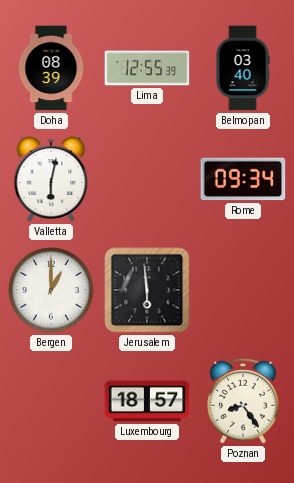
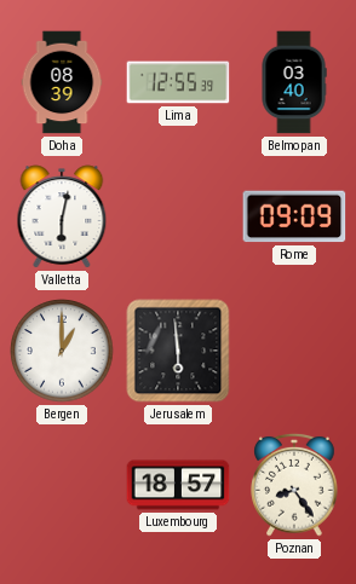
Rome: 09:34 -> 09:09
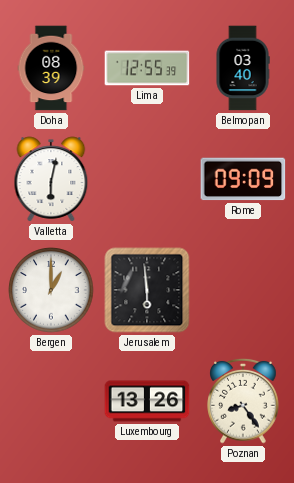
Luxembourg: 18:57 -> 13:26
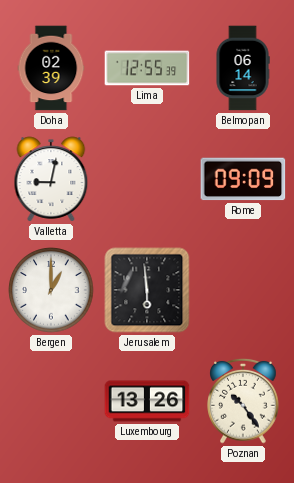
Doha: 08:39 -> 02:39
Belmopan: 03:40 -> 06:14
Valletta: 6:02 -> 9:02
Poznan: 8:24 -> 10:24
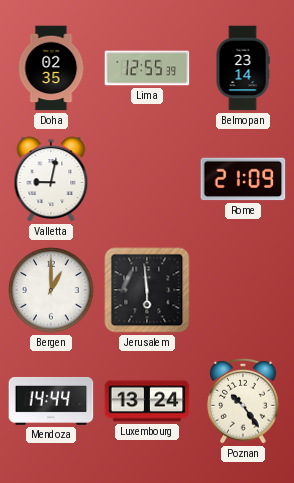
Doha: 02:39 -> 02:35
Belmopan: 06:14 -> 23:14
Rome: 09:09 -> 21:09
Mendoza: none -> 14:44
Luxembourg: 13:26 -> 13:24
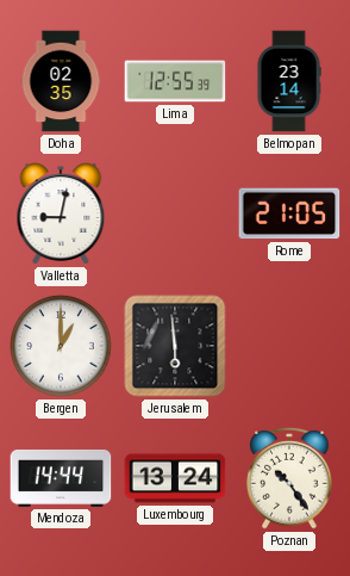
Rome: 21:09 -> 21:05
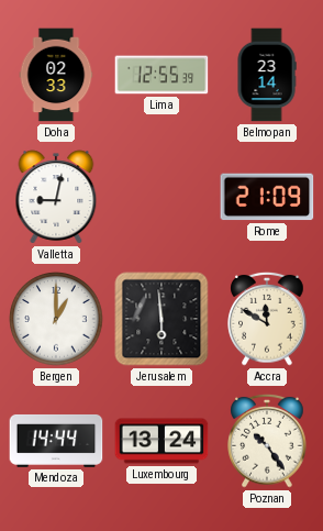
Doha: 02:35 -> 02:33
Rome: 21:05 -> 21:09
Accra: none -> 11:50
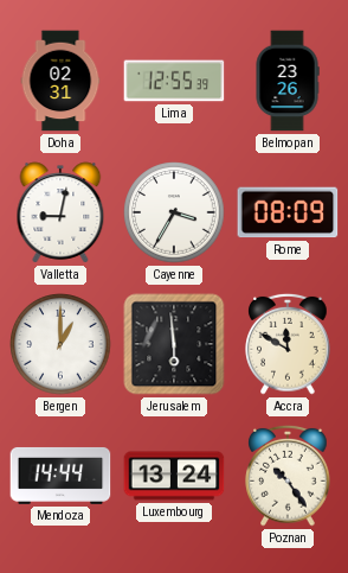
Doha: 02:33 -> 02:31
Belmopan: 23:14 -> 23:26
Cayenne: none -> 3:35
Rome: 21:09 -> 08:09
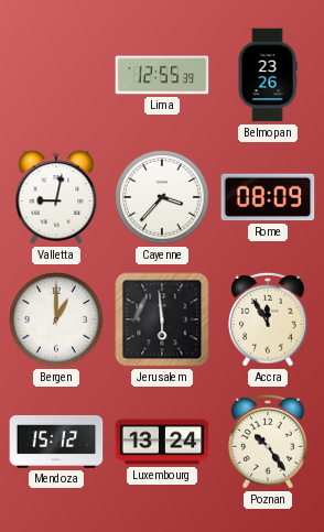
Doha: 02:31 -> none
Cayenne: 3:35 -> 3:37
Accra: 11:50 -> 11:55
Mendoza: 14:44 -> 15:12
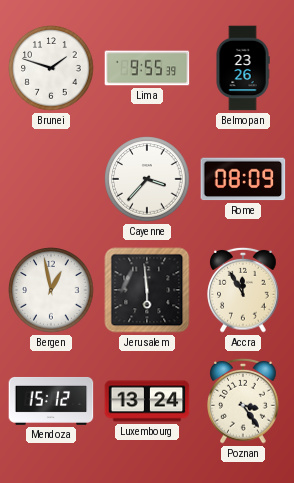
Brunei: none -> 1:48
Lima: 12:55 -> 9:55
Valletta: 9:02 -> none
Bergen: 1:00 -> 12:58
Poznan: 10:24 -> 3:24
